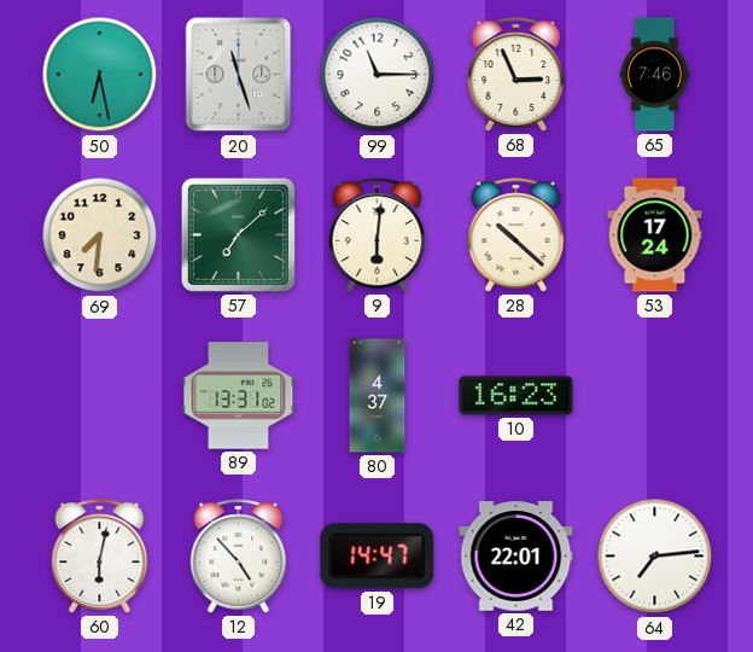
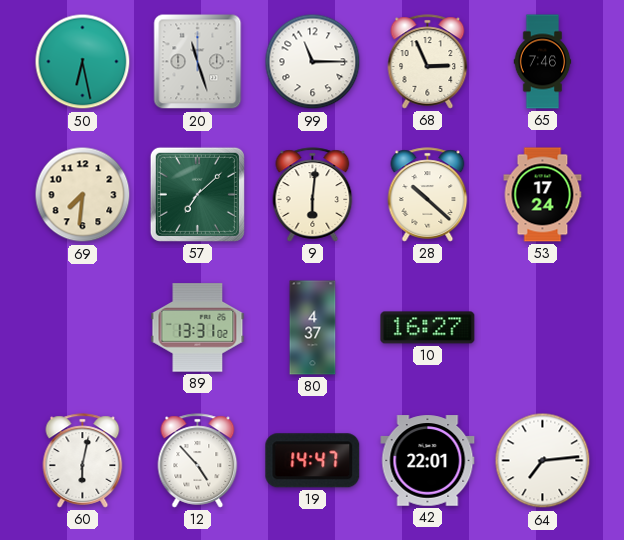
10: 16:23 -> 16:27
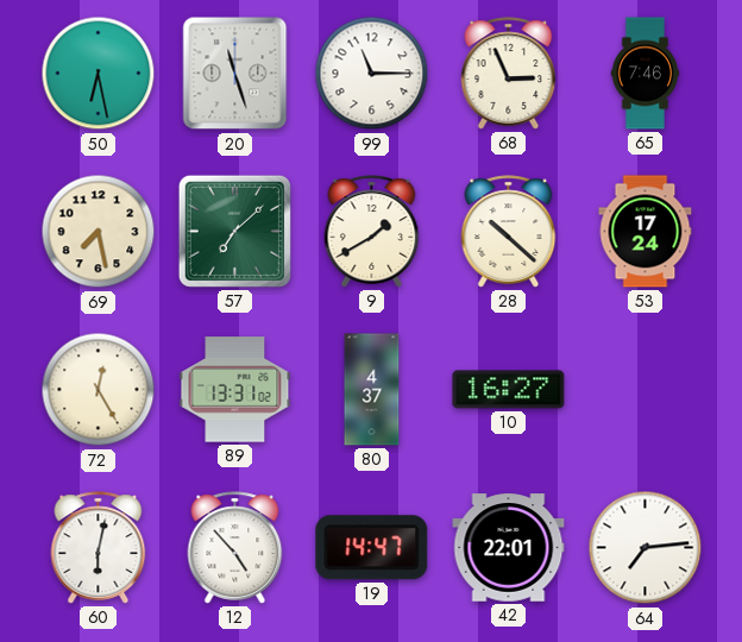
69: 7:31 -> 7:28
9: 6:01 -> 1:40
72: none -> 12:25
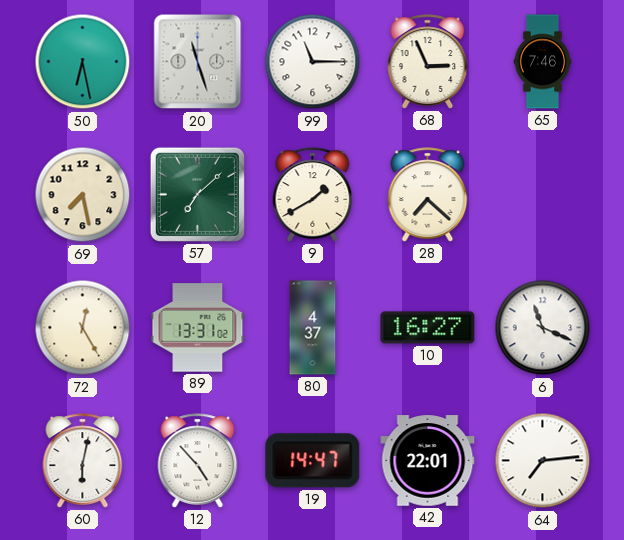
28: 10:22 -> 7:22
53: 17:24 -> none
6: none -> 11:19
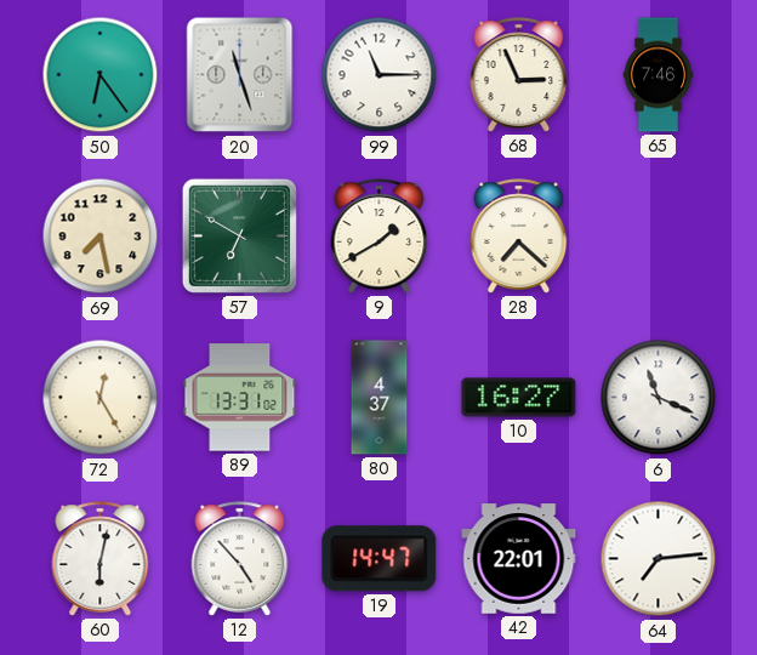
50: 6:28 -> 6:24
57: 7:08 -> 6:50
